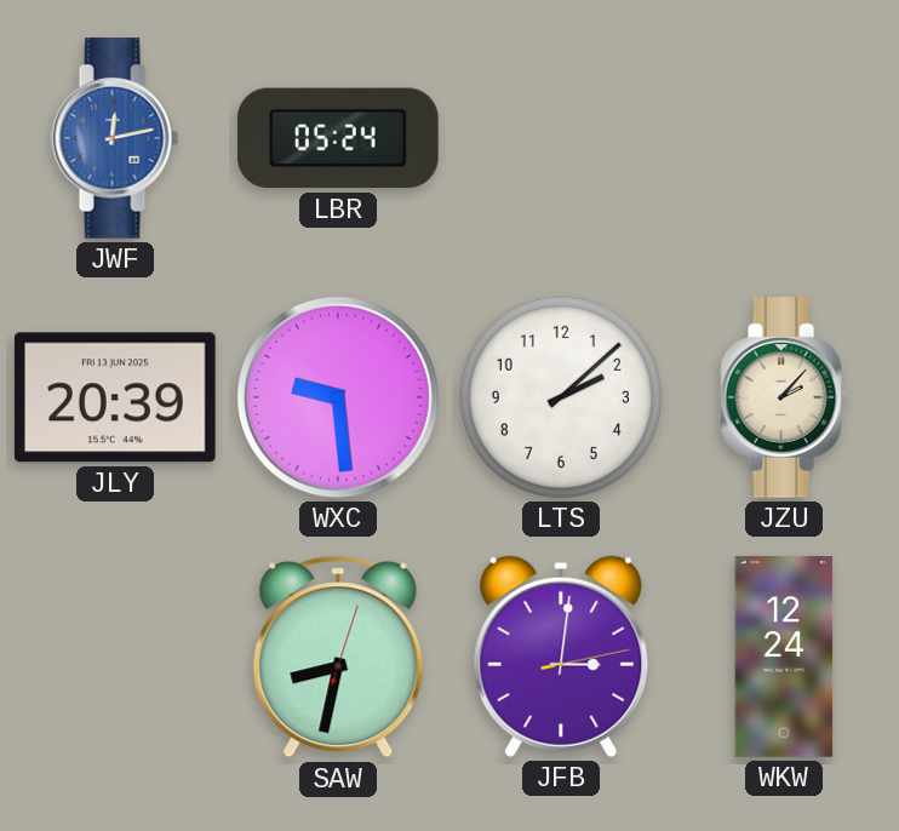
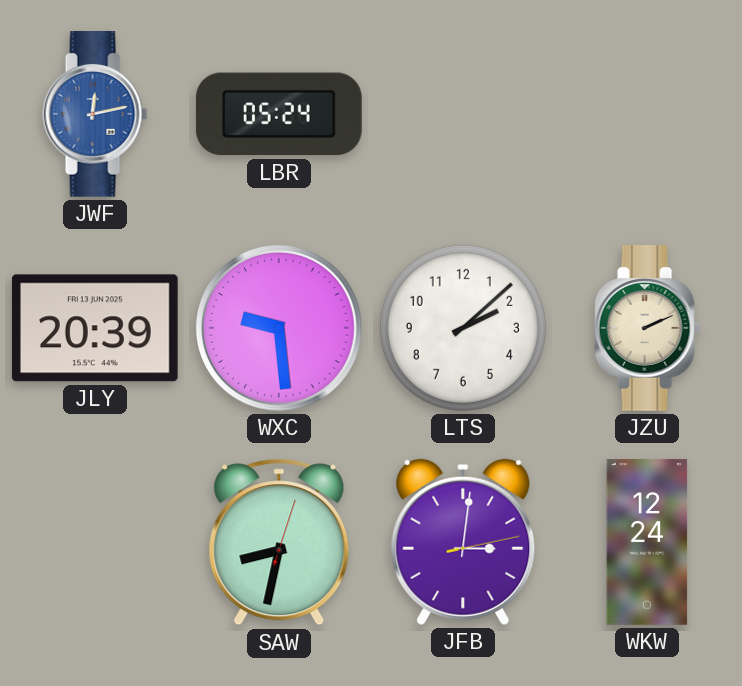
JZU: 2:07 -> 2:11
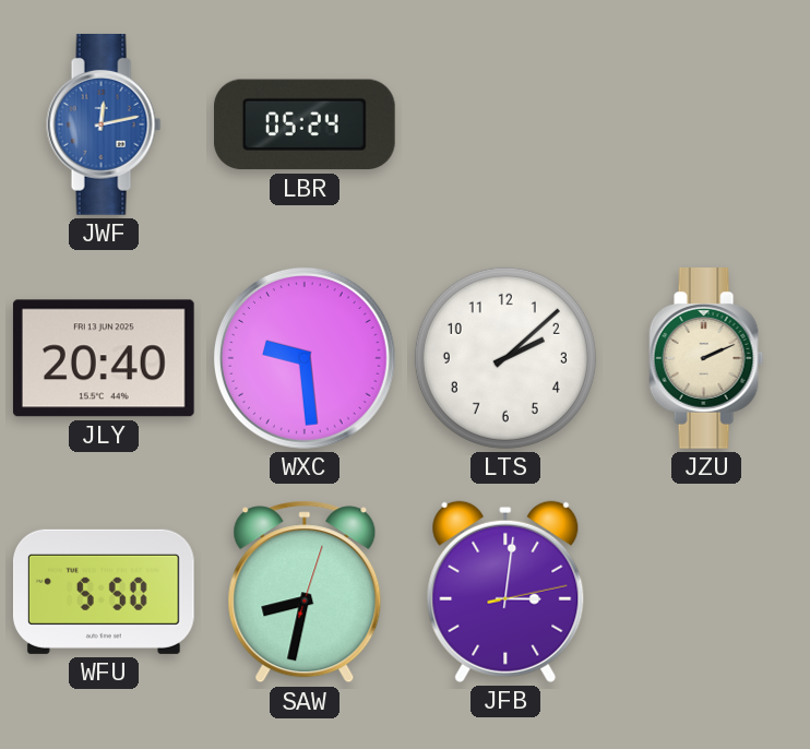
JLY: 20:39 -> 20:40
WFU: none -> 5:50
WKW: 12:24 -> none
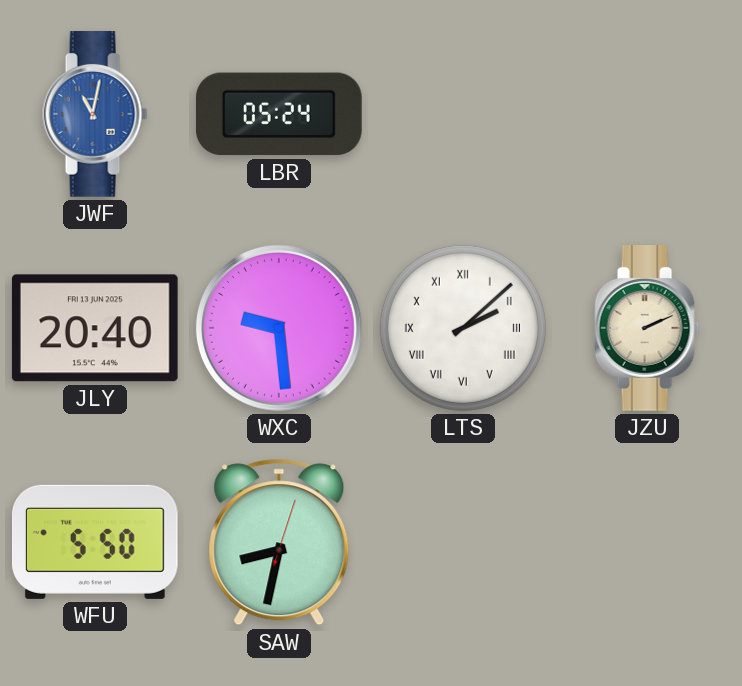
JWF: 12:13 -> 11:02
LTS numerals: Arabic -> Roman
JFB: 3:01 -> none
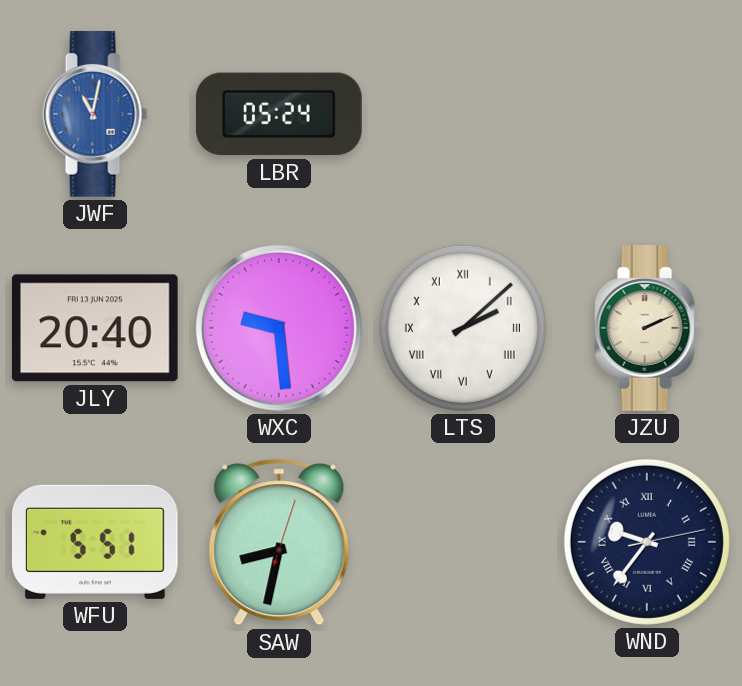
WFU: 5:50 -> 5:51
WND: none -> 9:36
